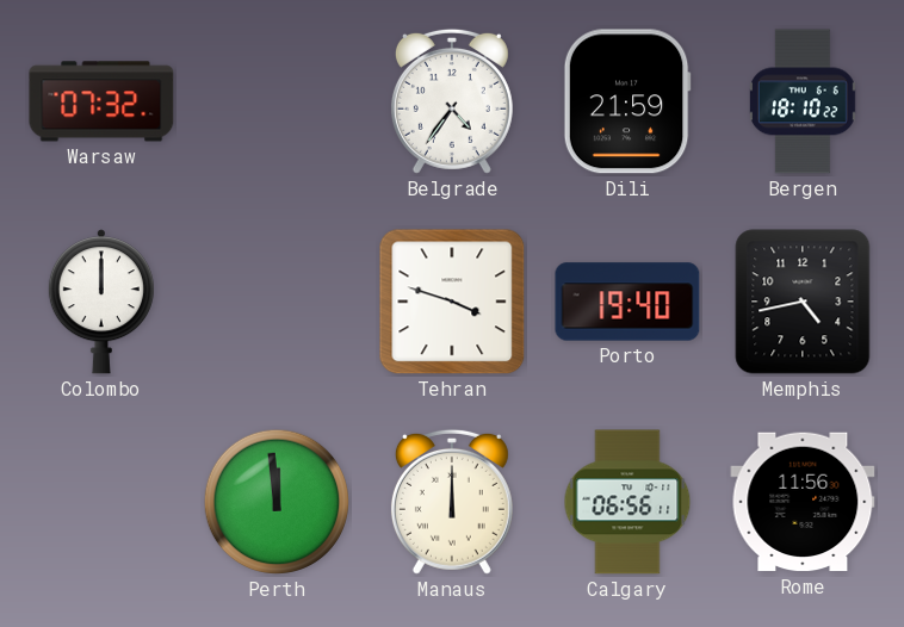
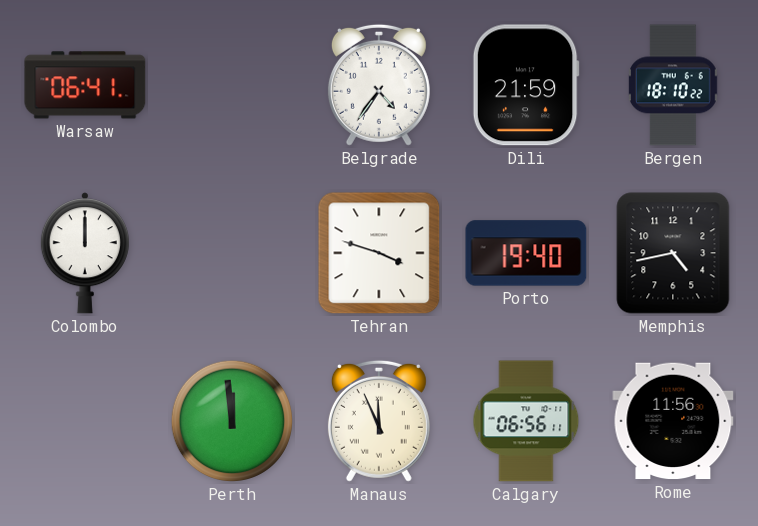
Warsaw: 07:32 -> 06:41
Manaus: 12:00 -> 11:56
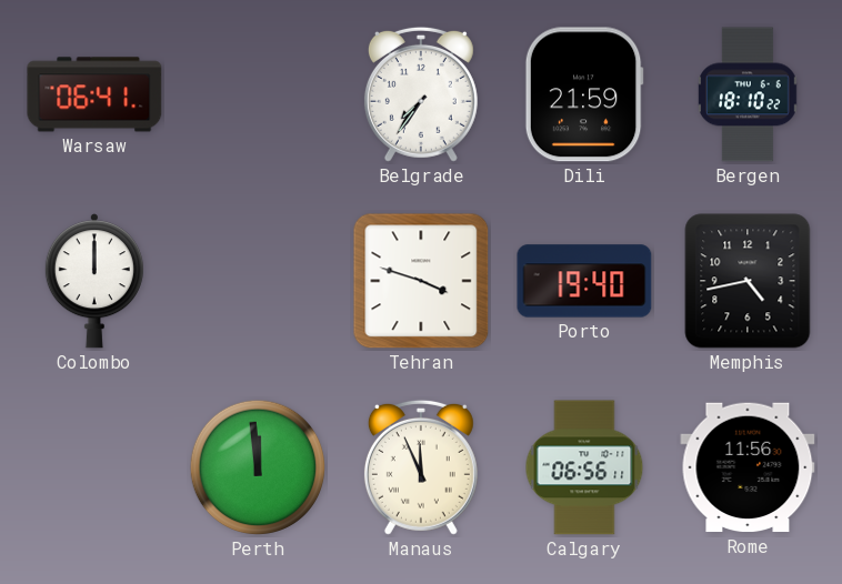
Belgrade: 4:36 -> 7:36
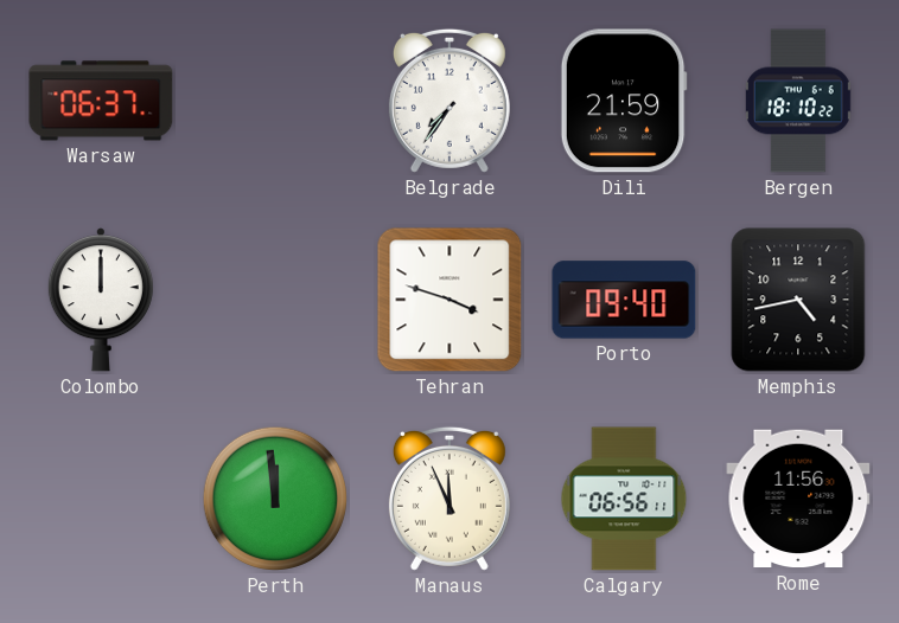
Warsaw: 06:41 -> 06:37
Porto: 19:40 -> 09:40
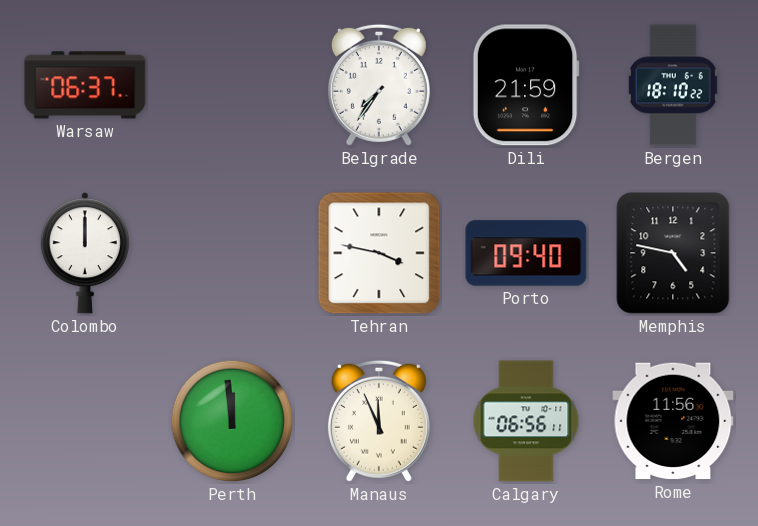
Tehran: 3:48 -> 3:47
Memphis: 4:43 -> 4:47
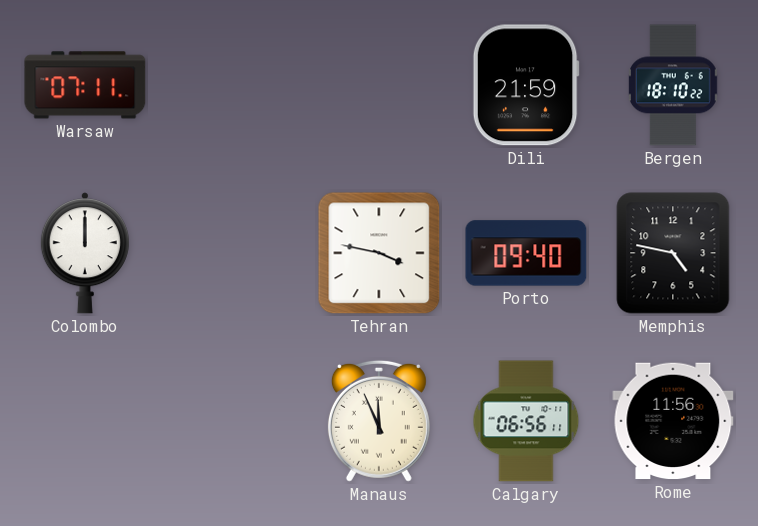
Warsaw: 06:37 -> 07:11
Belgrade: 7:36 -> none
Perth: 11:59 -> none
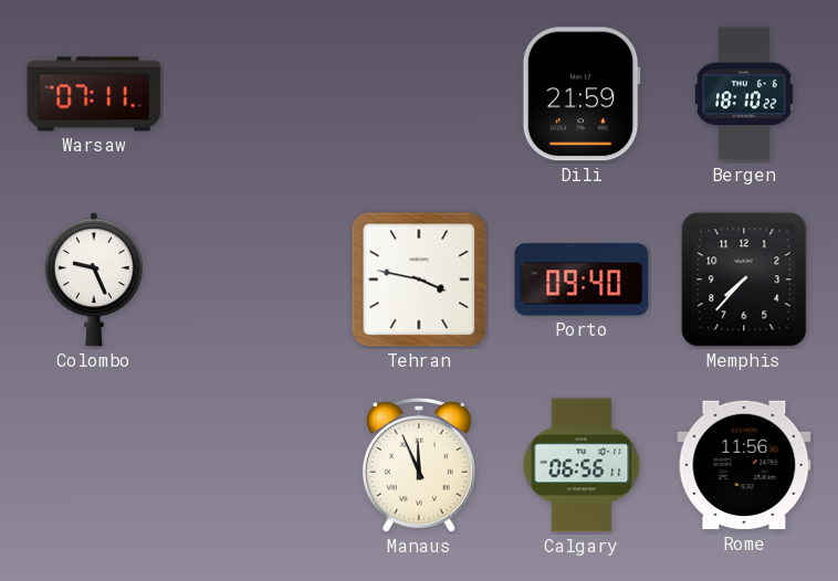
Colombo: 12:00 -> 9:26
Memphis: 4:47 -> 7:37
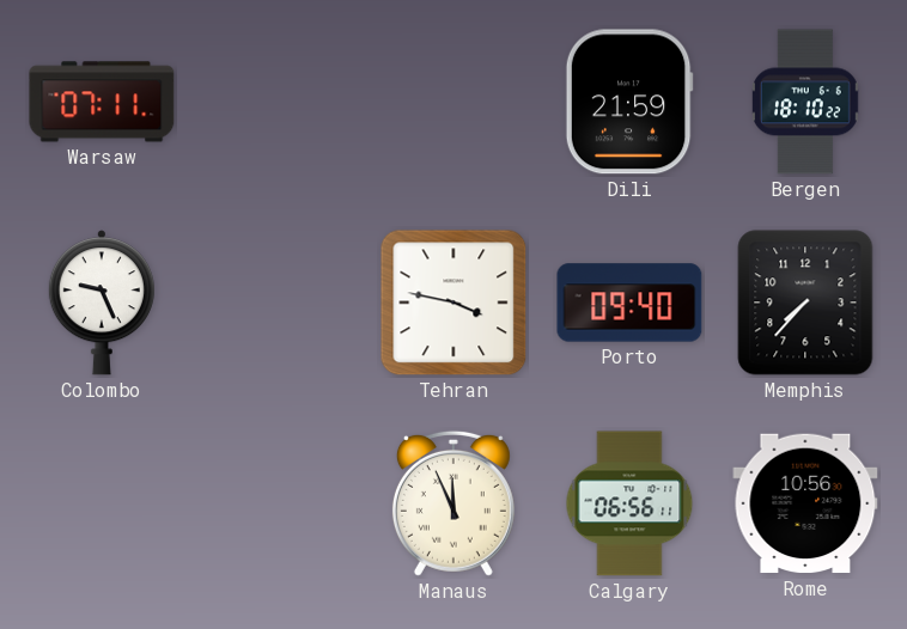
Rome: 11:56 -> 10:56
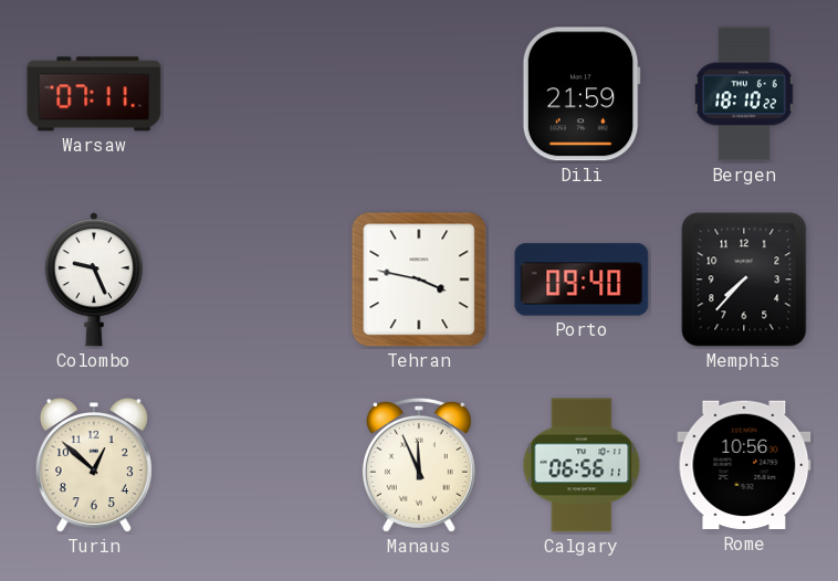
Turin: none -> 12:52
